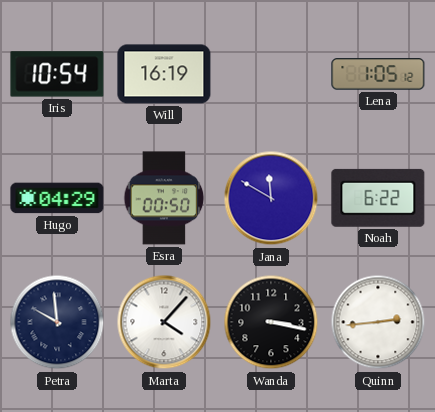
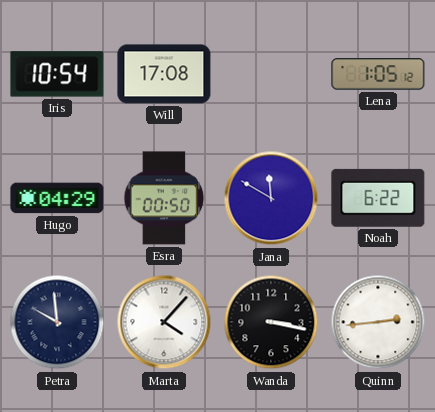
Will: 16:19 -> 17:08
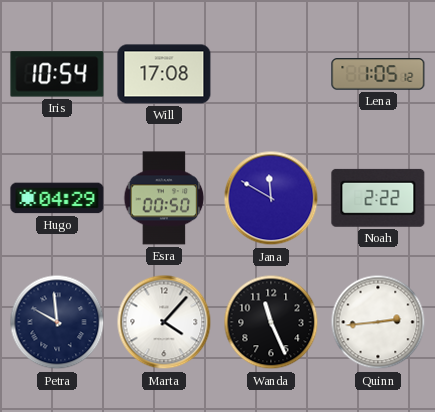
Noah: 6:22 -> 2:22
Wanda: 3:17 -> 11:26
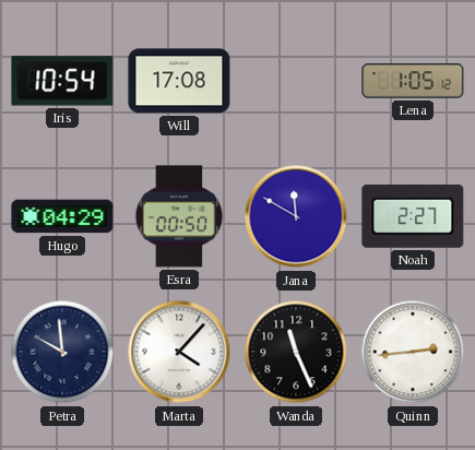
Noah: 2:22 -> 2:27
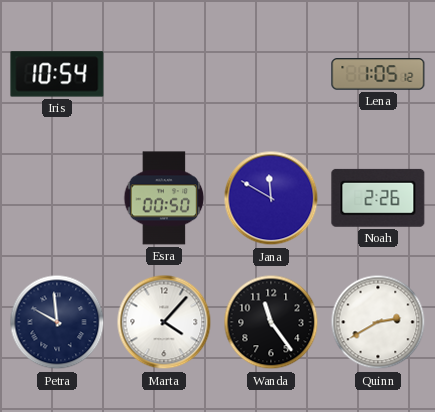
Will: 17:08 -> none
Hugo: 04:29 -> none
Noah: 2:27 -> 2:26
Wanda: 11:26 -> 11:24
Quinn: 2:44 -> 2:40
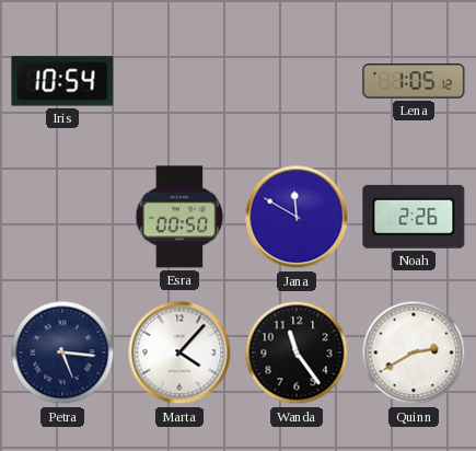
Petra: 9:59 -> 5:16
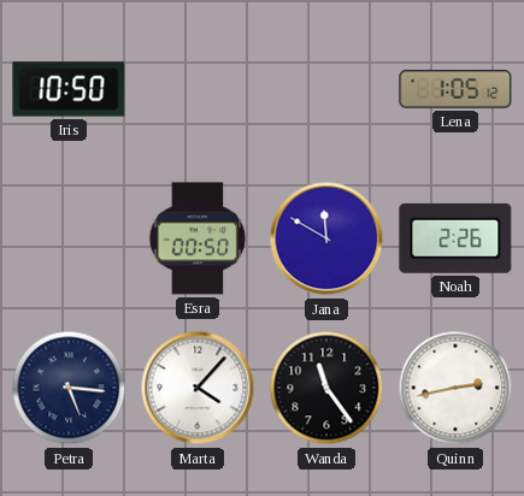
Iris: 10:54 -> 10:50
Quinn: 2:40 -> 2:43
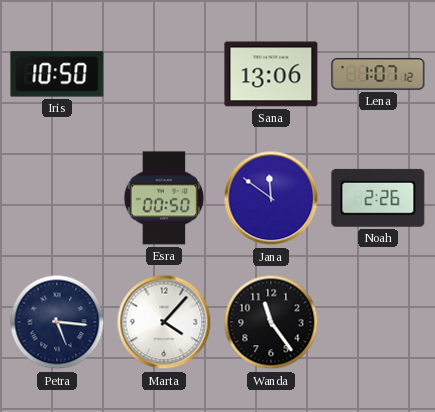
Sana: none -> 13:06
Lena: 1:05 -> 1:07
Jana: 11:50 -> 11:51
Quinn: 2:43 -> none
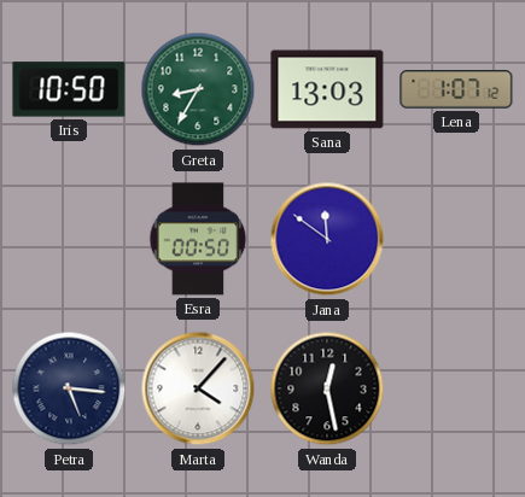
Greta: none -> 8:35
Sana: 13:06 -> 13:03
Noah: 2:26 -> none
Wanda: 11:24 -> 12:28
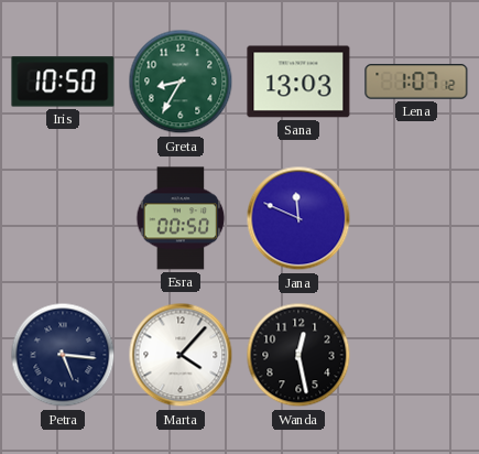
Jana: 11:51 -> 11:49
